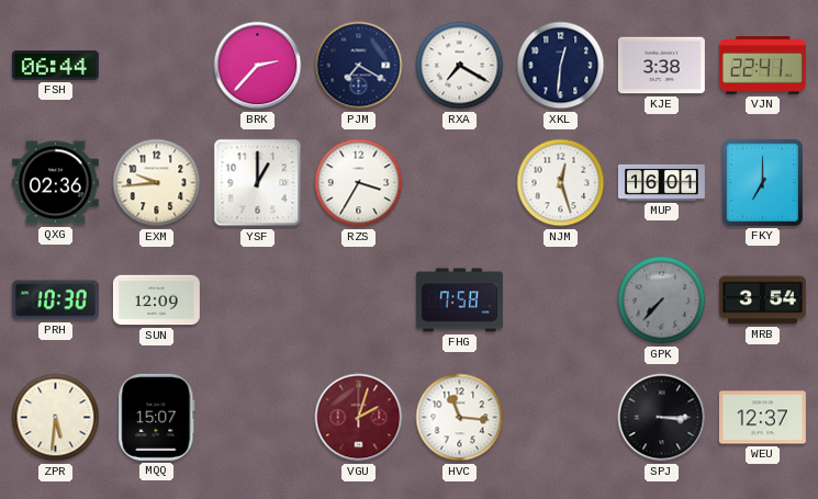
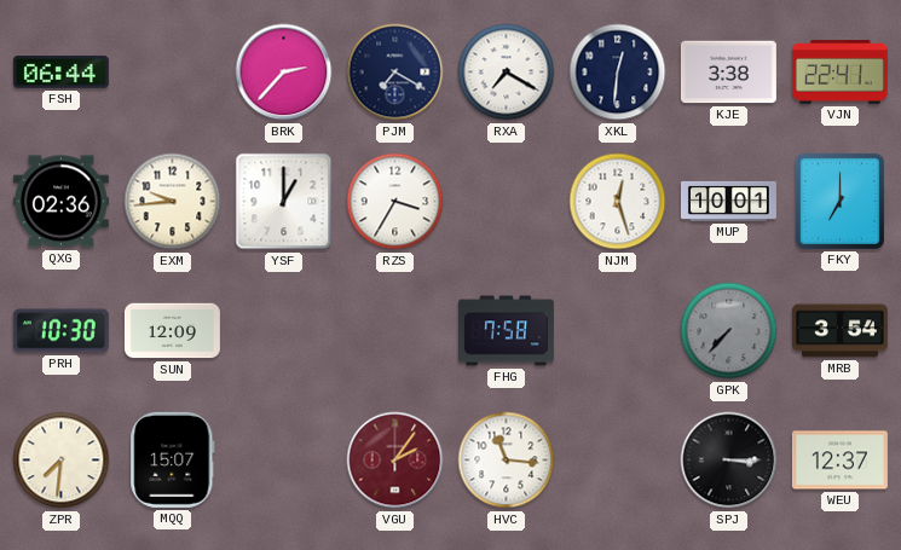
MUP: 16:01 -> 10:01
ZPR: 5:31 -> 7:31
VGU: 2:03 -> 2:06
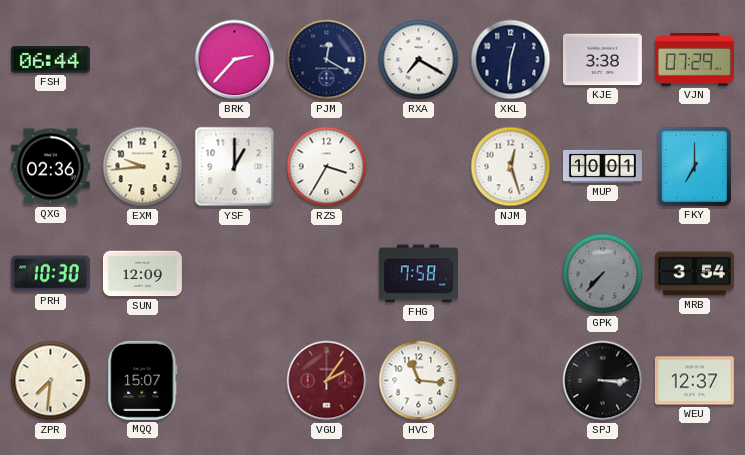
PJM: 7:20 -> 12:20
VJN: 22:41 -> 07:29
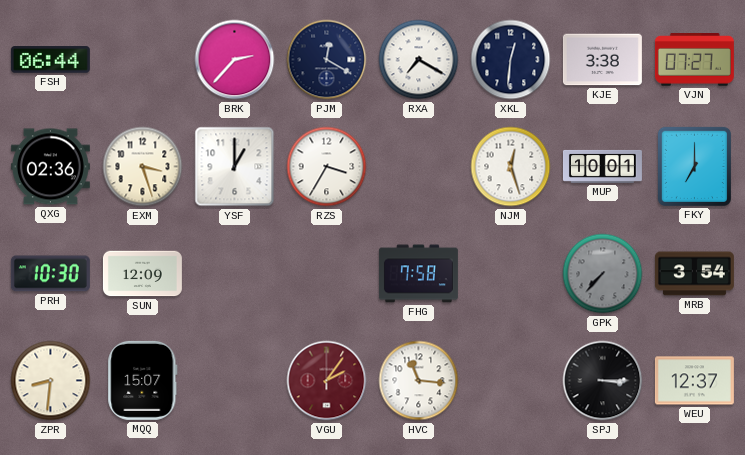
VJN: 07:29 -> 07:27
EXM: 9:44 -> 3:27
ZPR: 7:31 -> 8:31
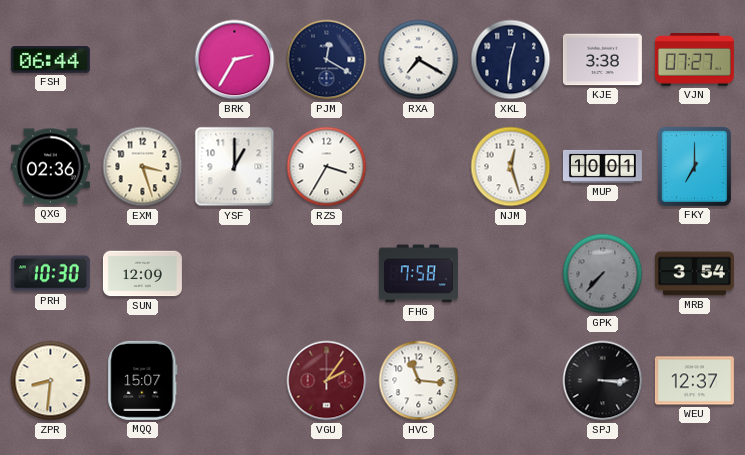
BRK: 2:37 -> 2:35
